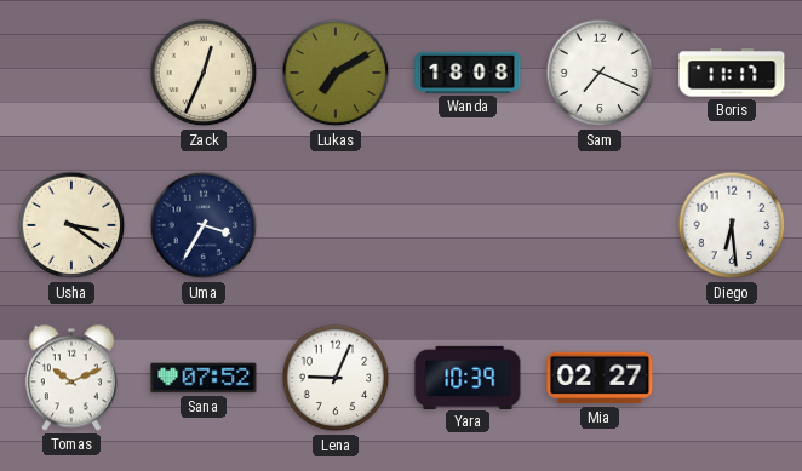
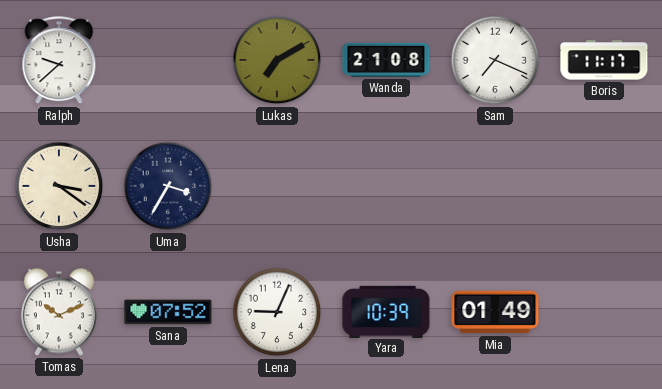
Ralph: none -> 9:38
Zack: 12:34 -> none
Wanda: 18:08 -> 21:08
Diego: 6:29 -> none
Mia: 02:27 -> 01:49
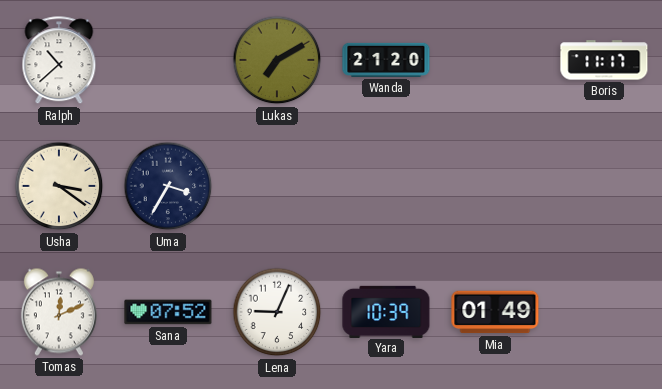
Ralph: 9:38 -> 10:38
Wanda: 21:08 -> 21:20
Sam: 7:19 -> none
Tomas: 10:11 -> 12:11
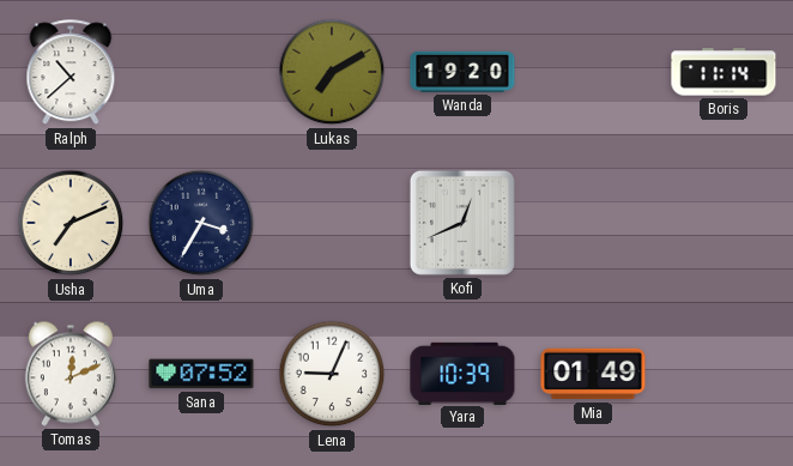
Wanda: 21:20 -> 19:20
Boris: 11:17 -> 11:14
Usha: 3:21 -> 7:11
Kofi: none -> 12:41
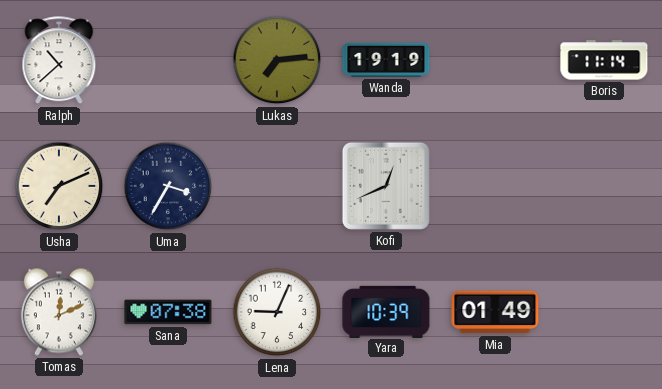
Lukas: 7:10 -> 7:14
Wanda: 19:20 -> 19:19
Sana: 07:52 -> 07:38
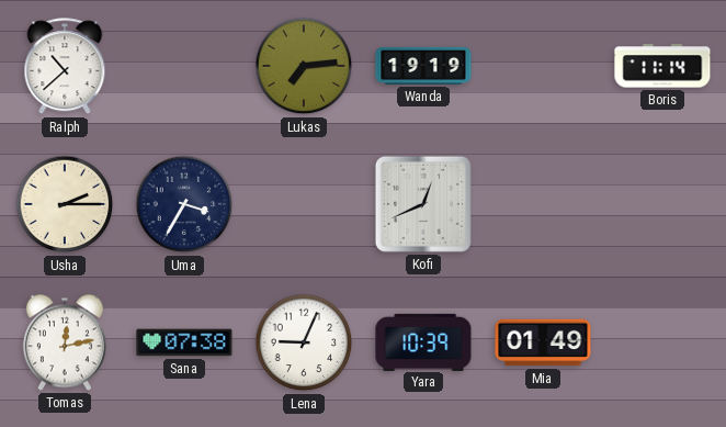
Usha: 7:11 -> 2:15
Tomas: 12:11 -> 12:13
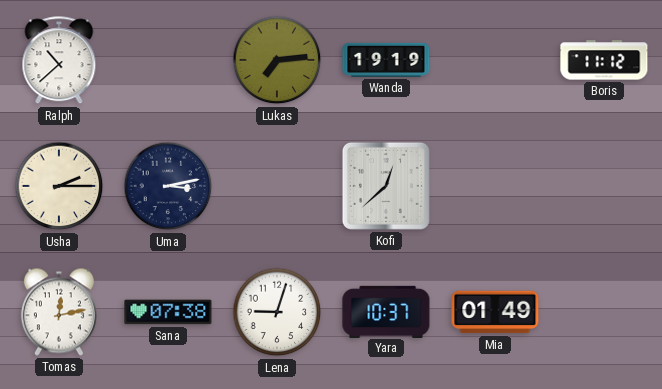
Boris: 11:14 -> 11:12
Uma: 3:35 -> 3:13
Kofi: 12:41 -> 12:38
Lena: 9:04 -> 9:03
Yara: 10:39 -> 10:37
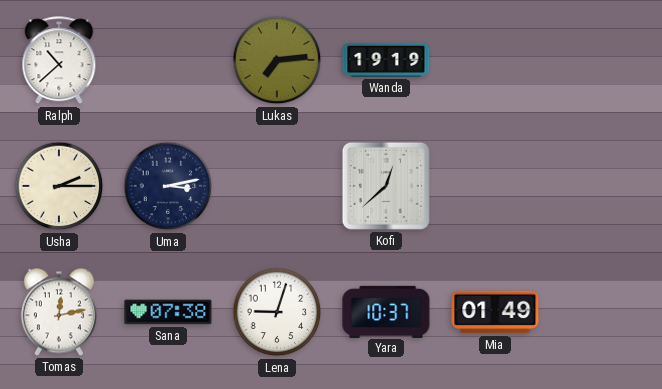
Boris: 11:12 -> none
